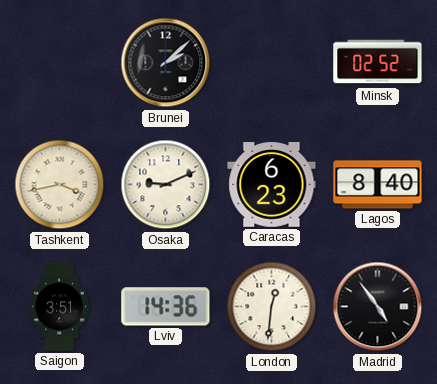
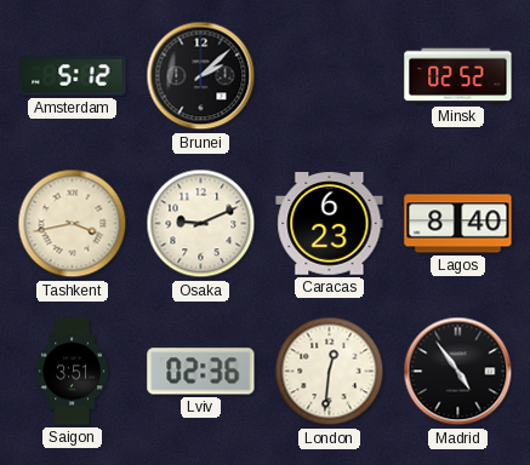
Amsterdam: none -> 5:12
Lviv: 14:36 -> 02:36
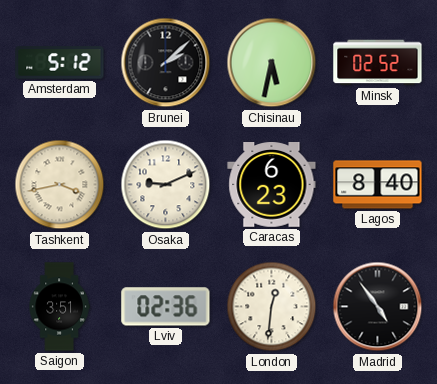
Chisinau: none -> 5:32
